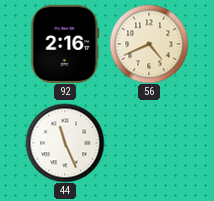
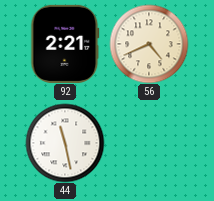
92: 2:16 -> 2:21
44: 11:26 -> 11:28
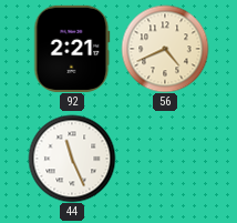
44: 11:28 -> 11:26
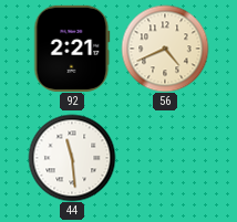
44: 11:26 -> 11:29
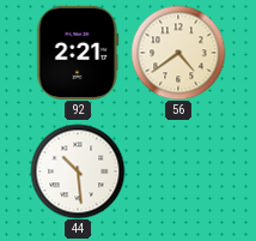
56: 4:41 -> 4:39
44: 11:29 -> 10:29
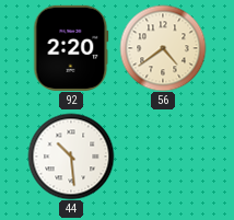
92: 2:21 -> 2:20
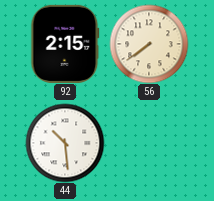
92: 2:20 -> 2:15
56: 4:39 -> 7:39
